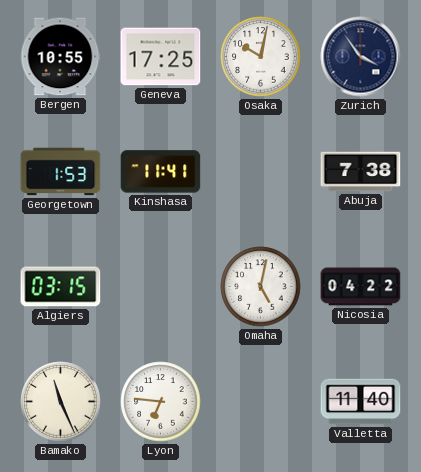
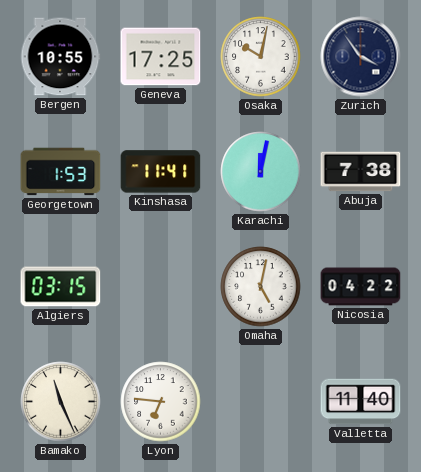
Karachi: none -> 12:02
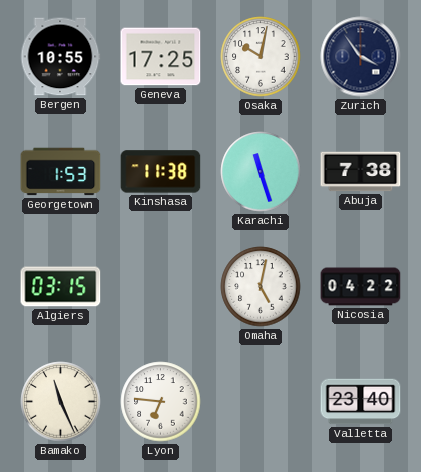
Kinshasa: 11:41 -> 11:38
Karachi: 12:02 -> 11:27
Valletta: 11:40 -> 23:40
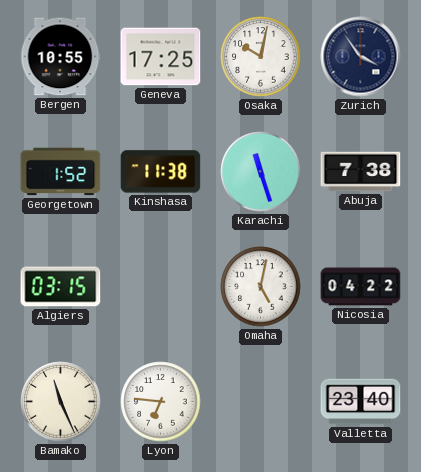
Georgetown: 1:53 -> 1:52
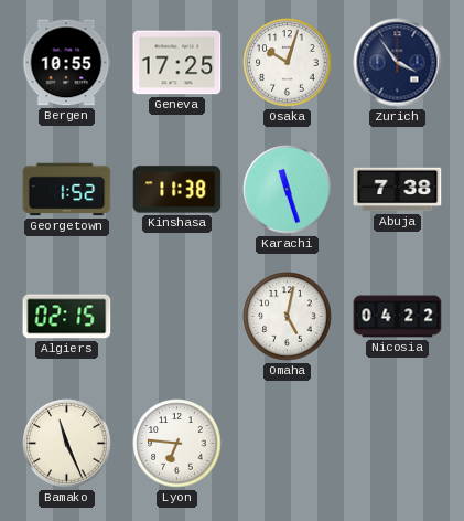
Osaka: 10:02 -> 10:03
Algiers: 03:15 -> 02:15
Valletta: 23:40 -> none
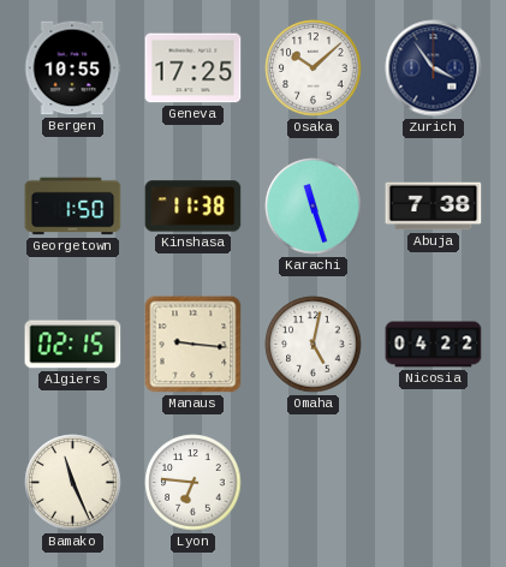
Osaka: 10:03 -> 10:08
Georgetown: 1:52 -> 1:50
Manaus: none -> 9:16
